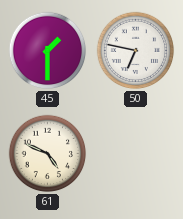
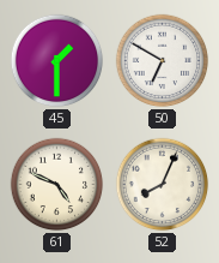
50: 6:47 -> 6:50
52: none -> 8:04
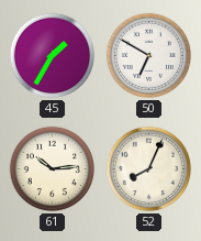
45: 1:30 -> 1:35
61: 4:49 -> 10:14
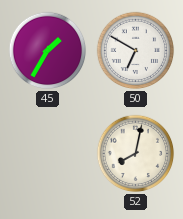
61: 10:14 -> none
52: 8:04 -> 8:02
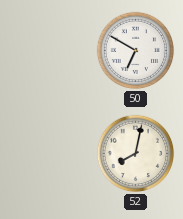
45: 1:35 -> none
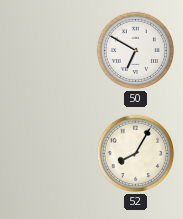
52: 8:02 -> 8:05
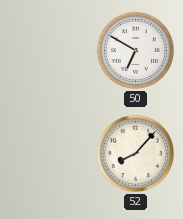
52: 8:05 -> 8:07
